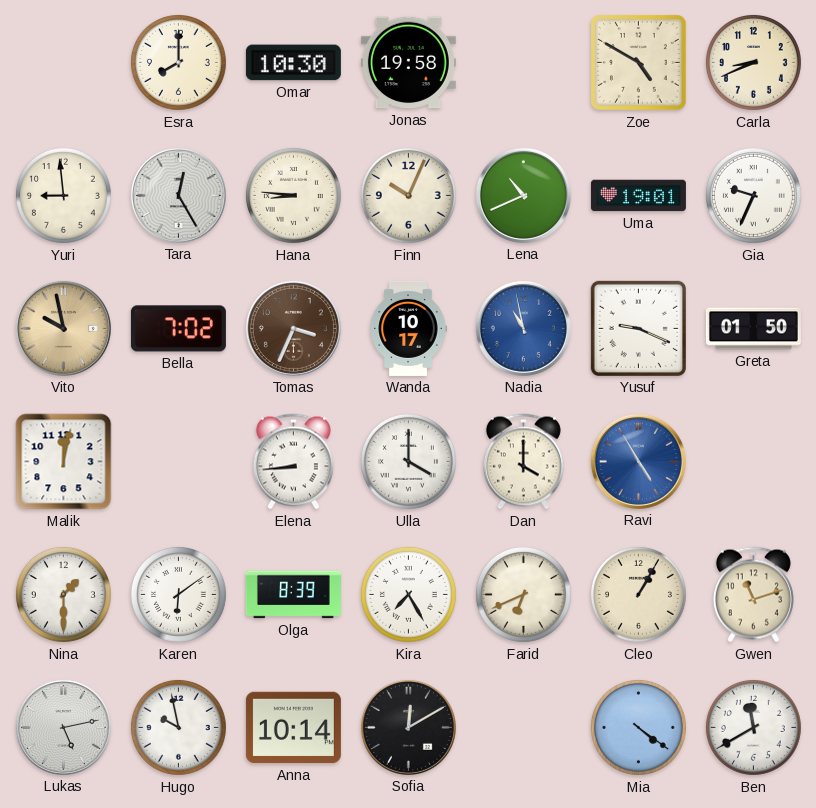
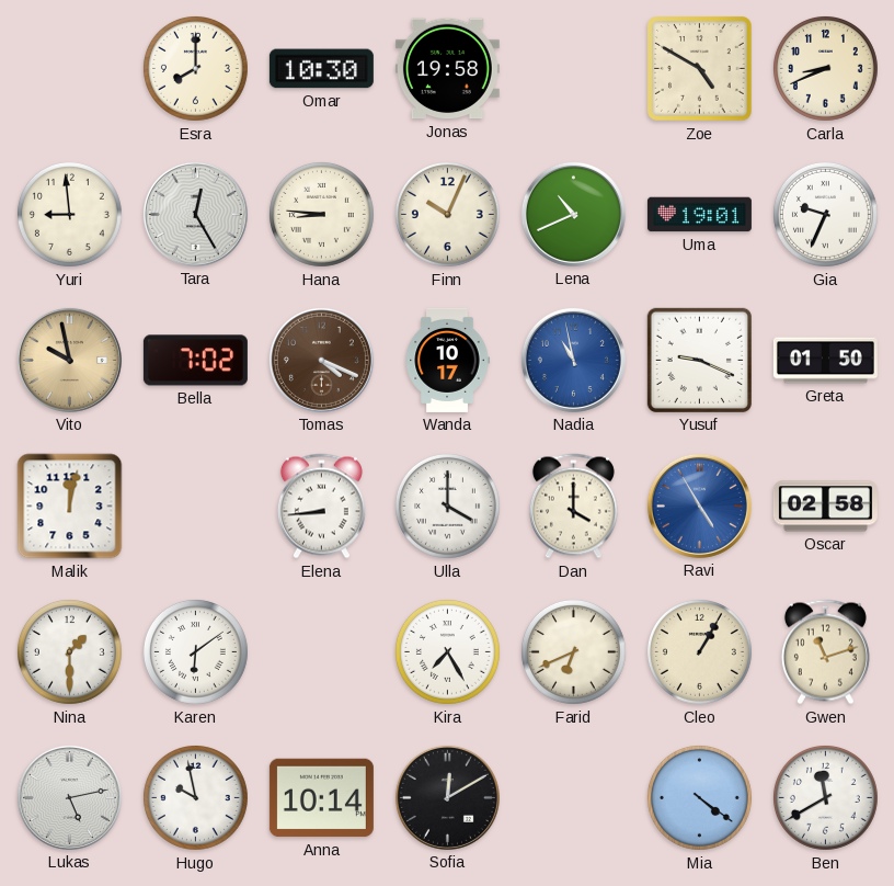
Tomas: 3:34 -> 4:19
Oscar: none -> 02:58
Olga: 8:39 -> none
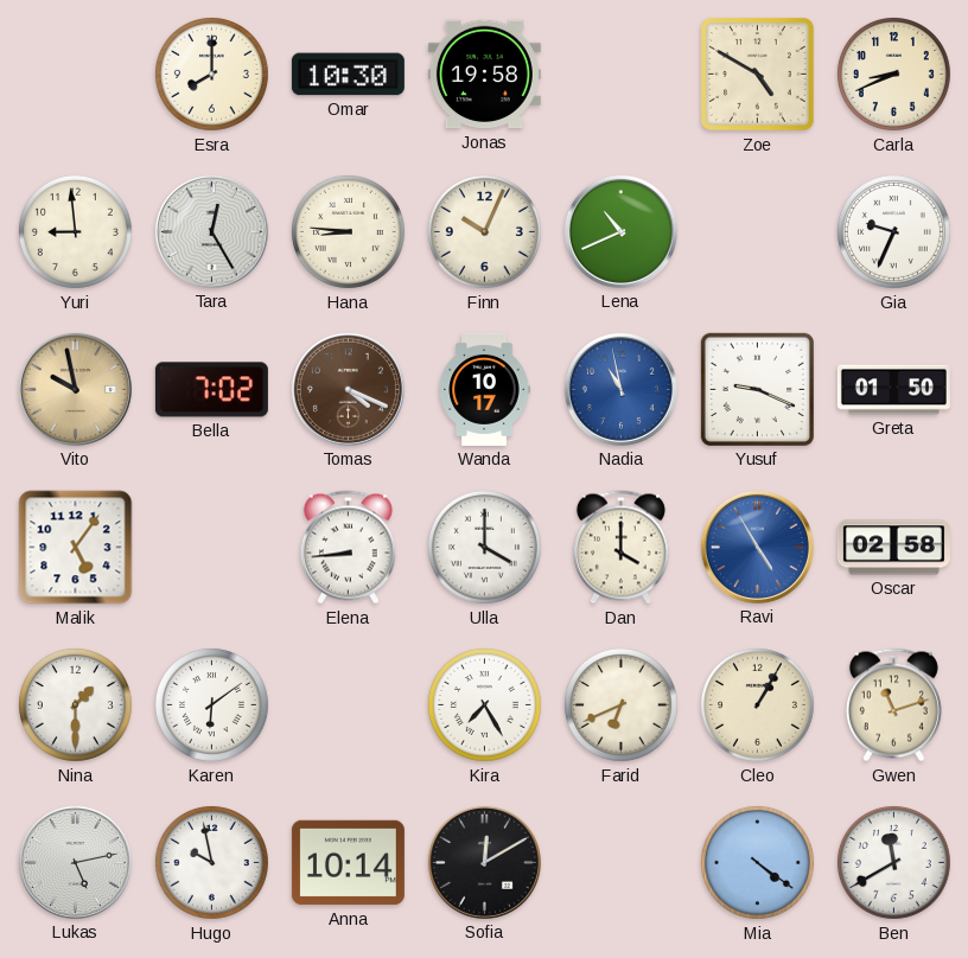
Uma: 19:01 -> none
Malik: 12:02 -> 5:06
